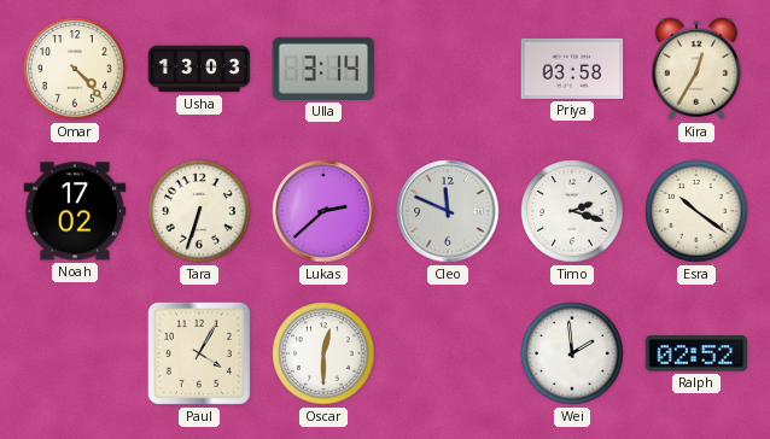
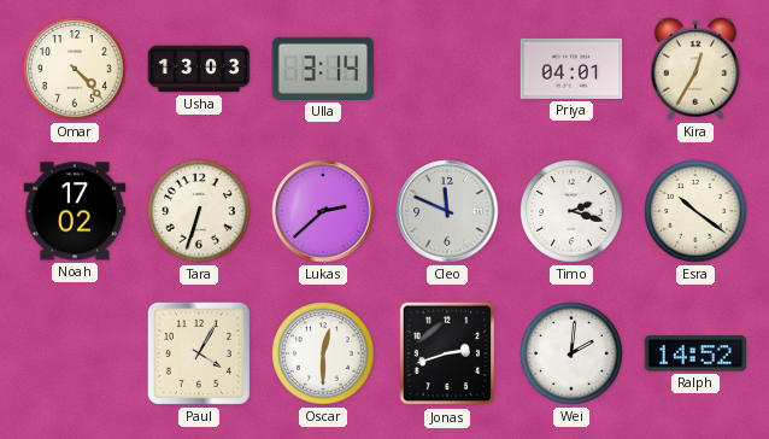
Priya: 03:58 -> 04:01
Jonas: none -> 2:42
Wei: 1:59 -> 2:01
Ralph: 02:52 -> 14:52
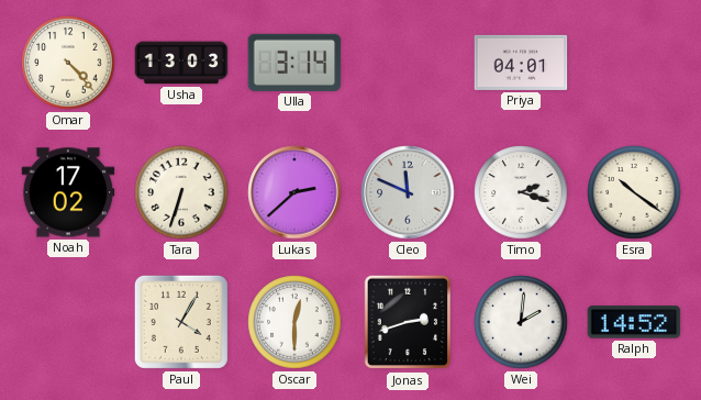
Kira: 12:35 -> none
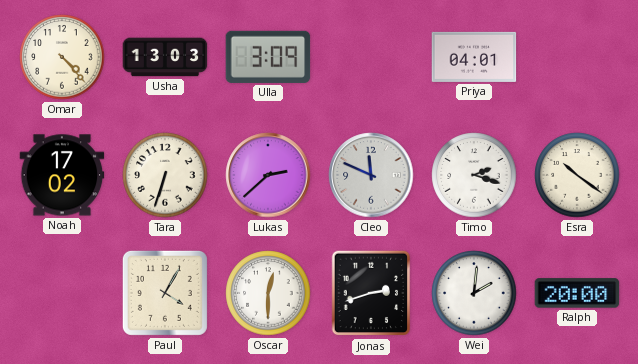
Ulla: 3:14 -> 3:09
Ralph: 14:52 -> 20:00
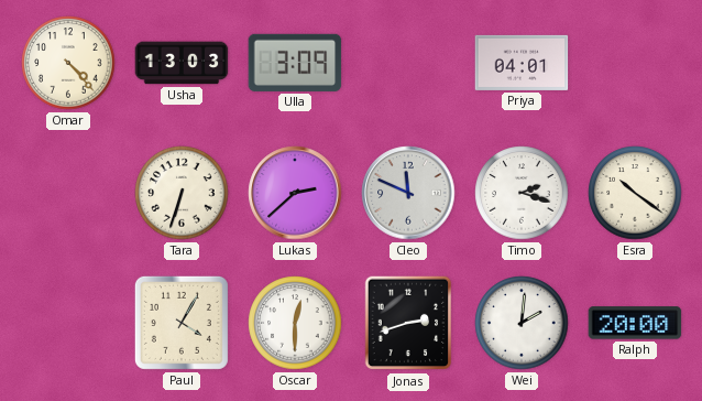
Noah: 17:02 -> none
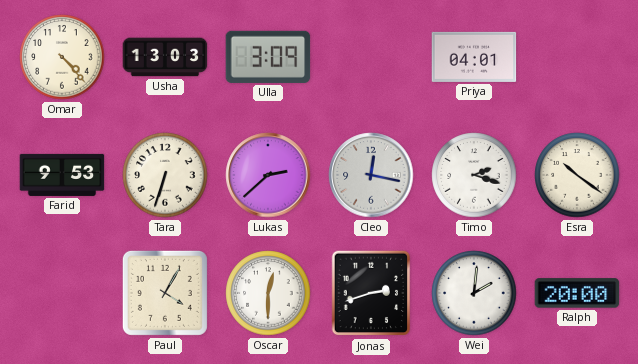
Farid: none -> 9:53
Cleo: 11:49 -> 12:17
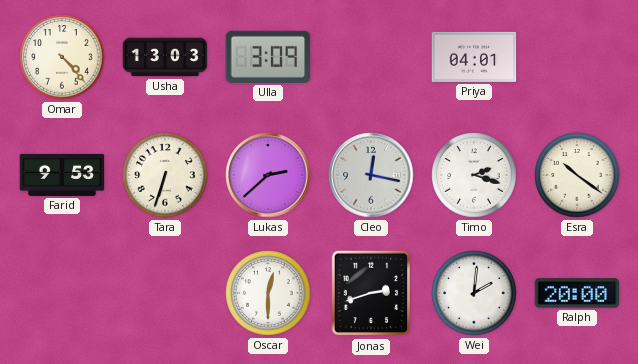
Paul: 4:05 -> none
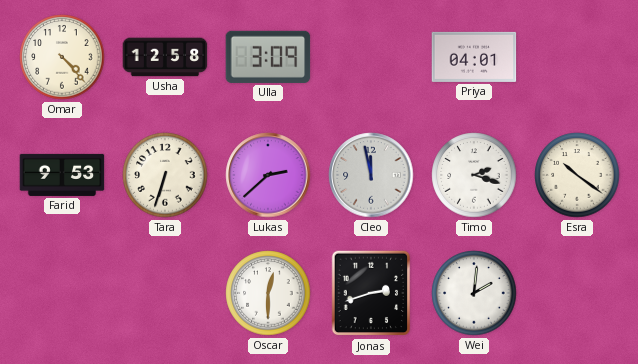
Usha: 13:03 -> 12:58
Cleo: 12:17 -> 11:58
Ralph: 20:00 -> none
